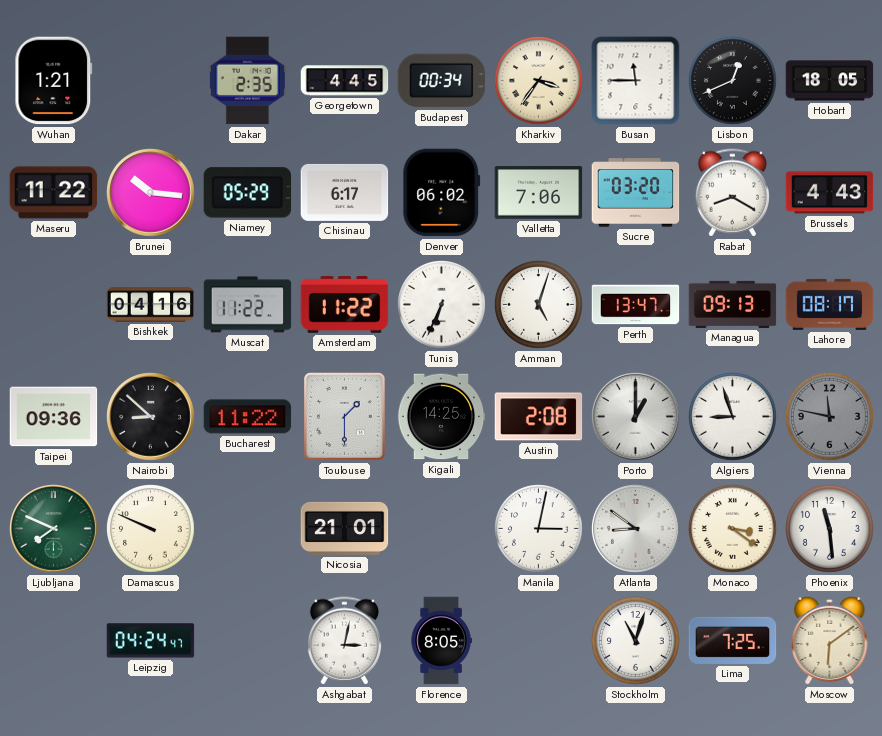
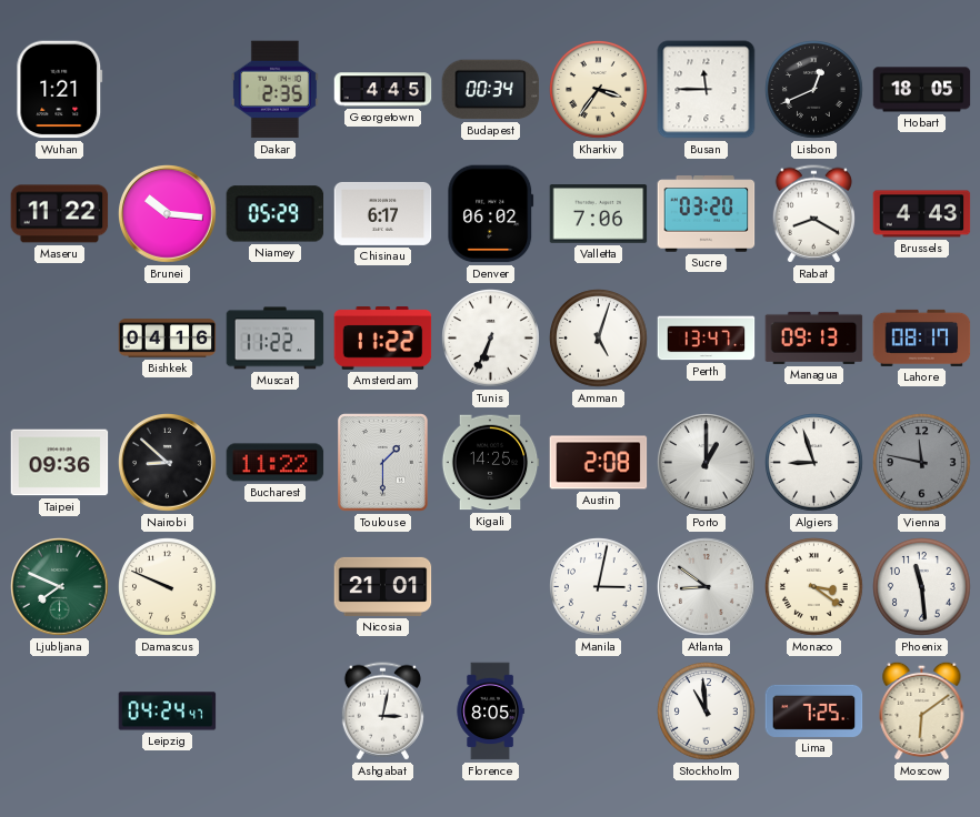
Stockholm: 11:03 -> 10:59
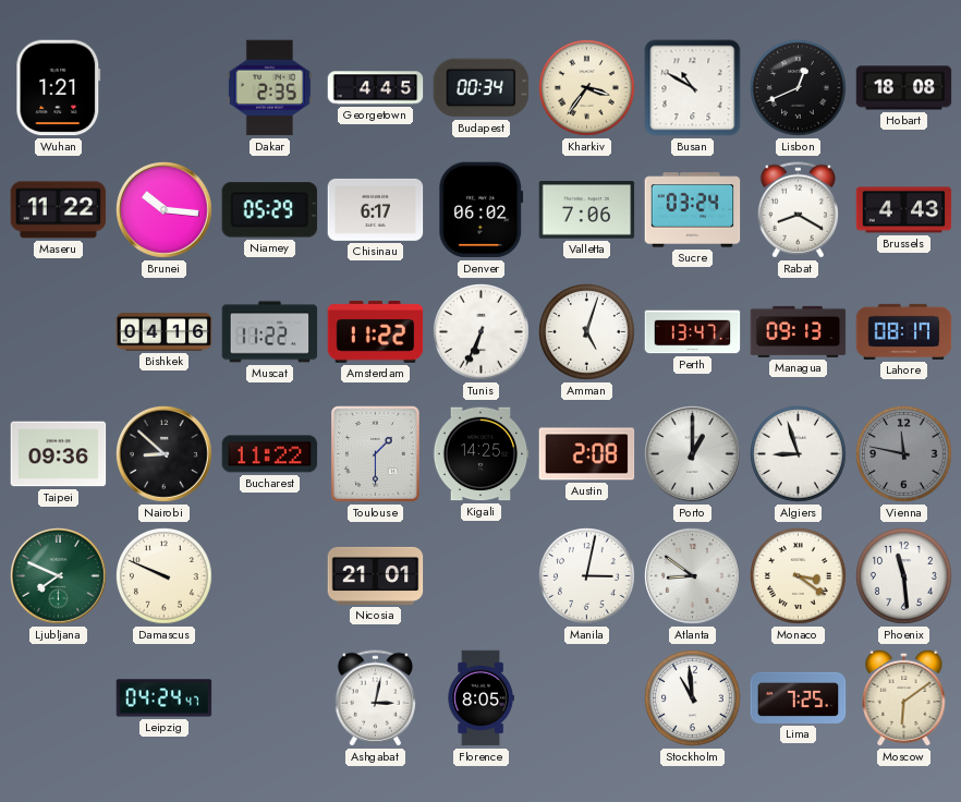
Busan: 11:45 -> 10:50
Hobart: 18:05 -> 18:08
Sucre: 03:20 -> 03:24
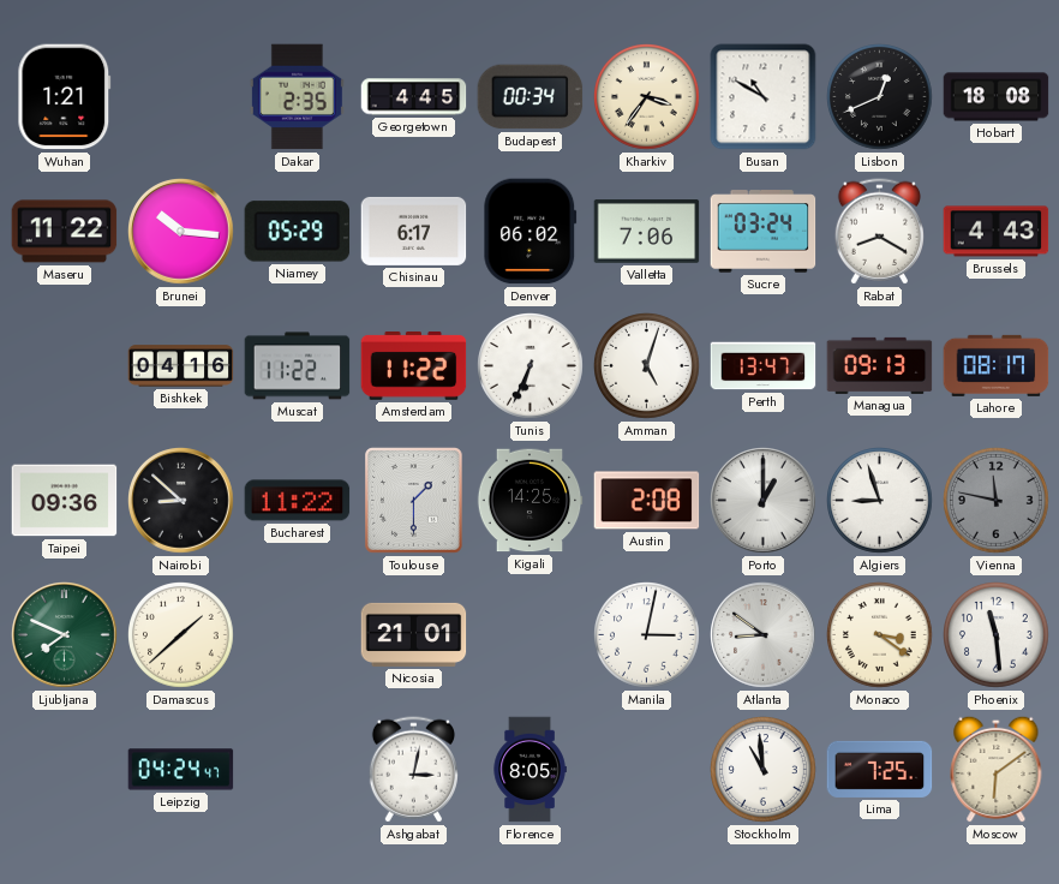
Damascus: 9:49 -> 1:38
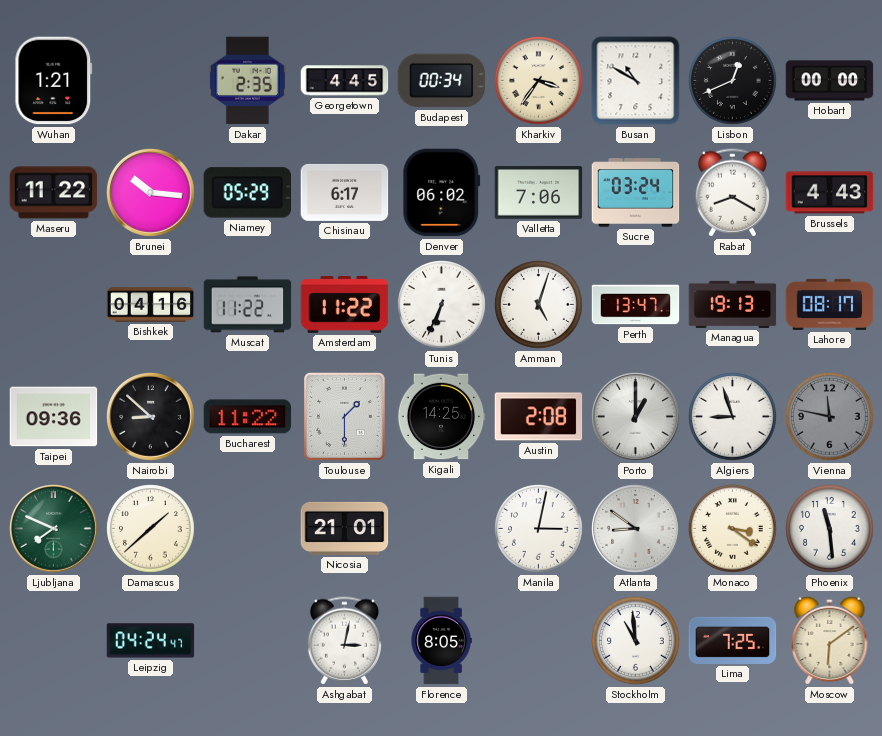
Hobart: 18:08 -> 00:00
Managua: 09:13 -> 19:13
